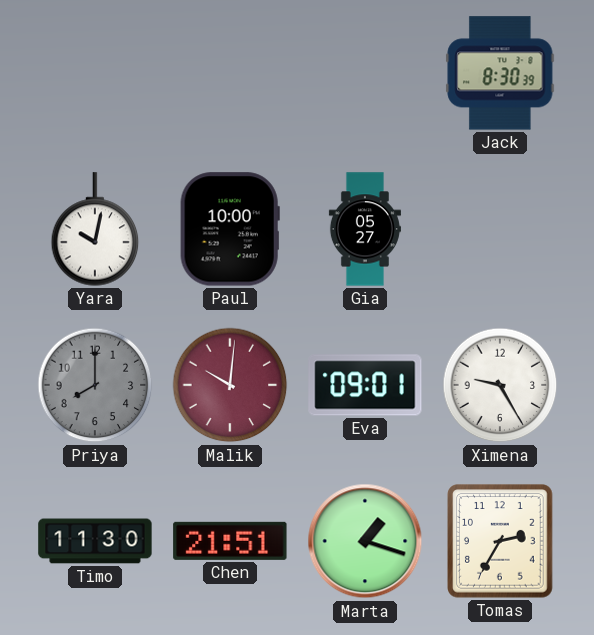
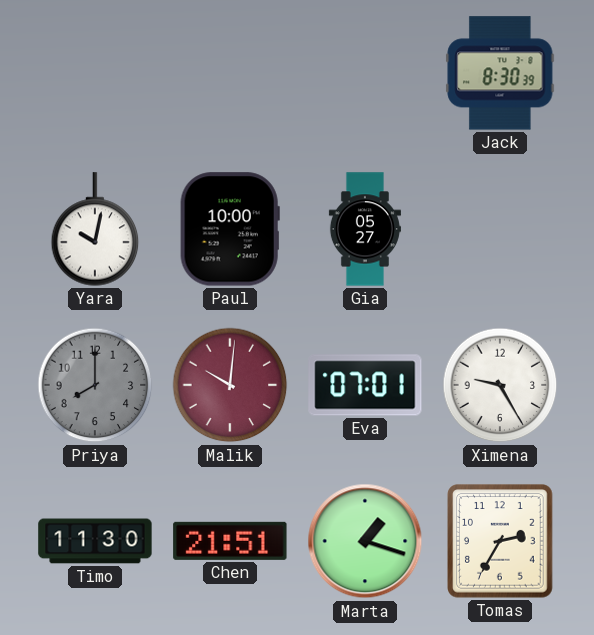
Eva: 09:01 -> 07:01
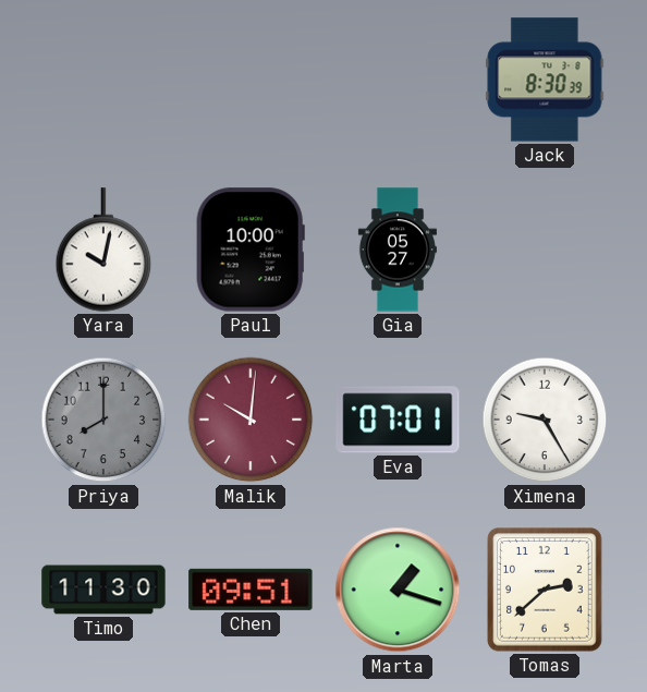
Chen: 21:51 -> 09:51
Tomas: 2:35 -> 2:38
